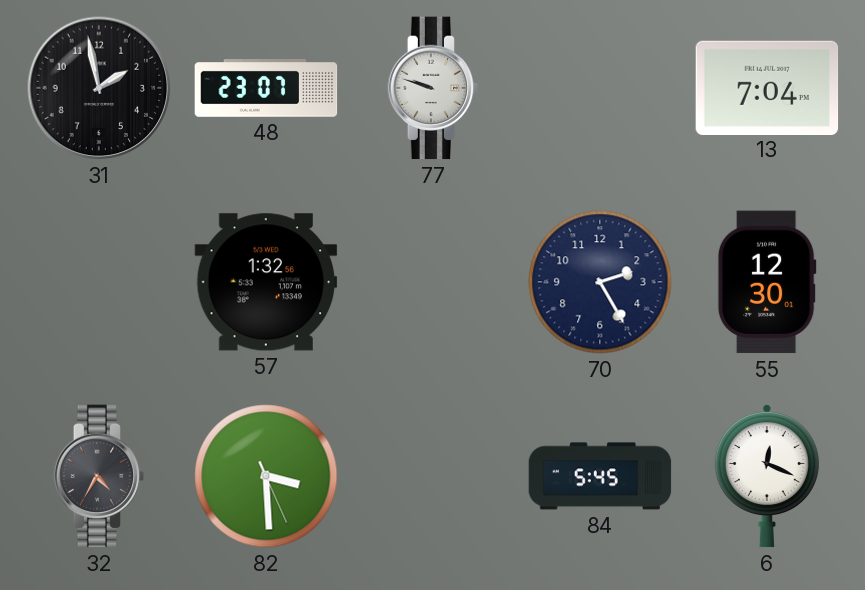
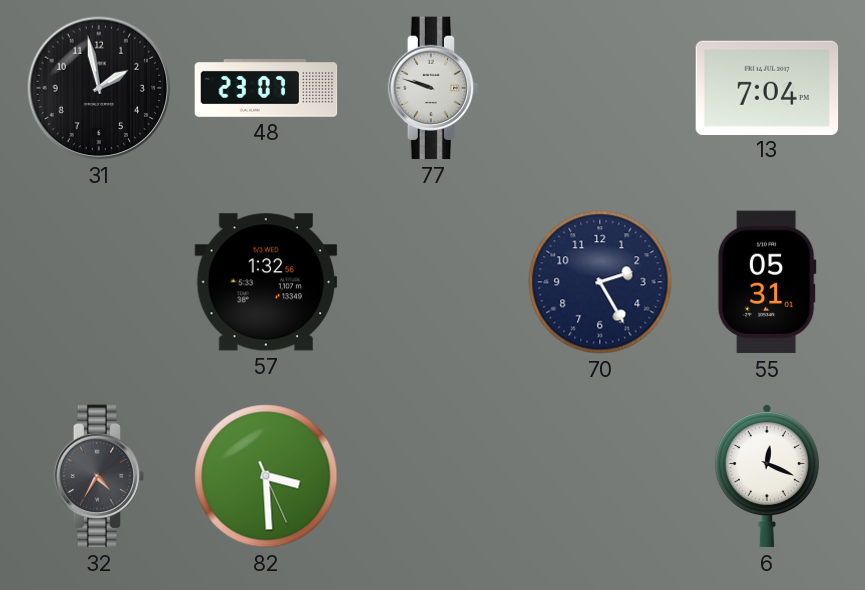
55: 12:30 -> 05:31
84: 5:45 -> none
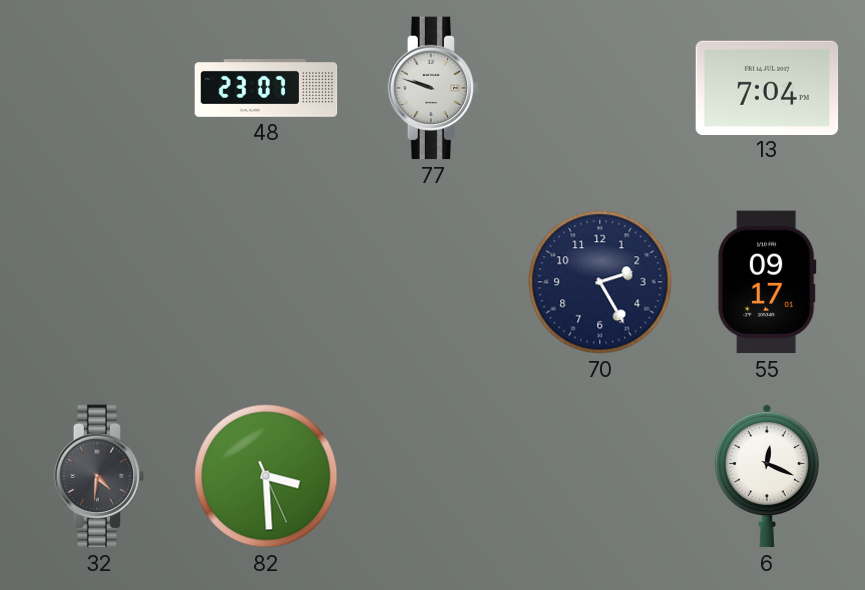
31: 1:58 -> none
57: 1:32 -> none
55: 05:31 -> 09:17
32: 4:35 -> 4:31
